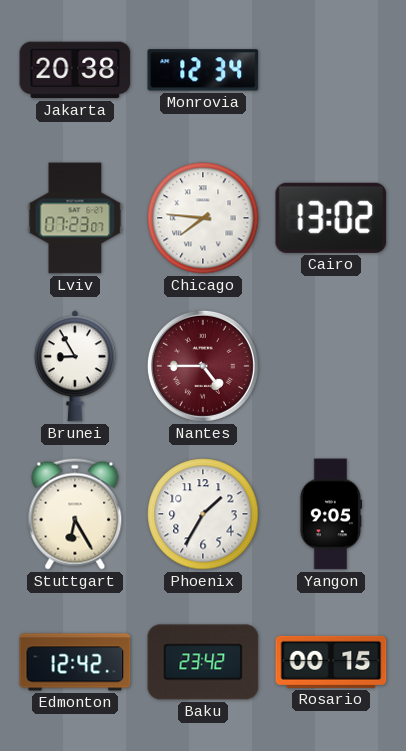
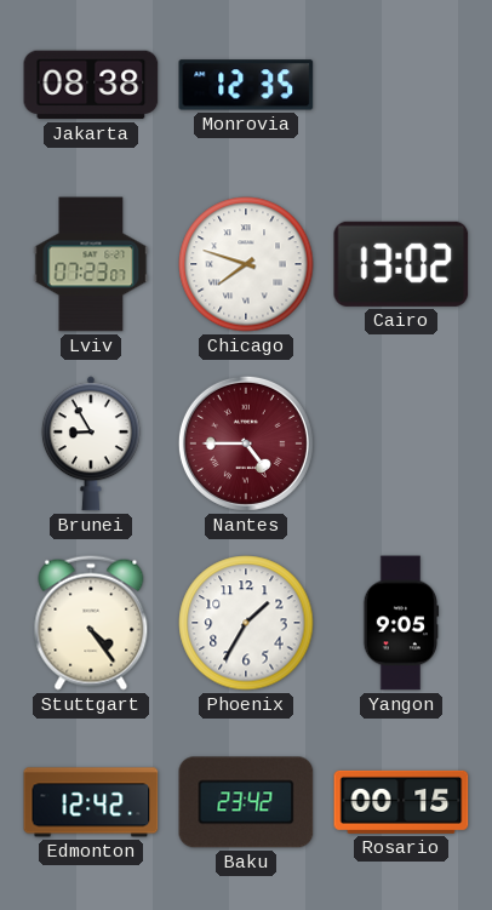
Jakarta: 20:38 -> 08:38
Monrovia: 12:34 -> 12:35
Chicago: 7:46 -> 7:48
Stuttgart: 6:25 -> 4:24
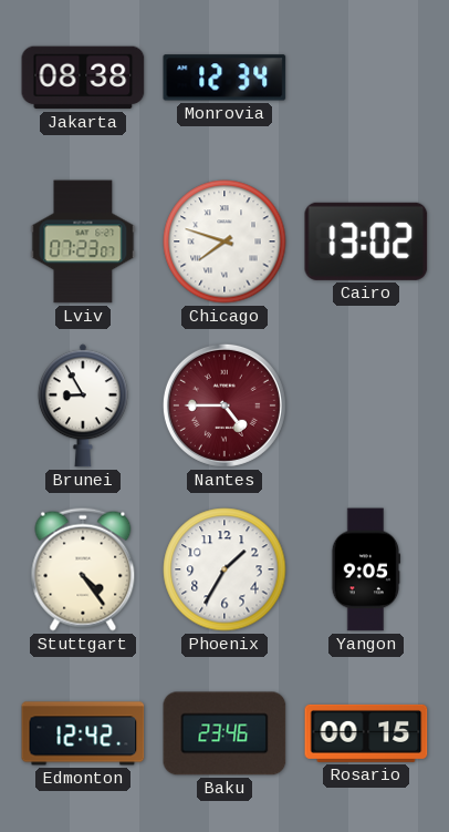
Monrovia: 12:35 -> 12:34
Baku: 23:42 -> 23:46
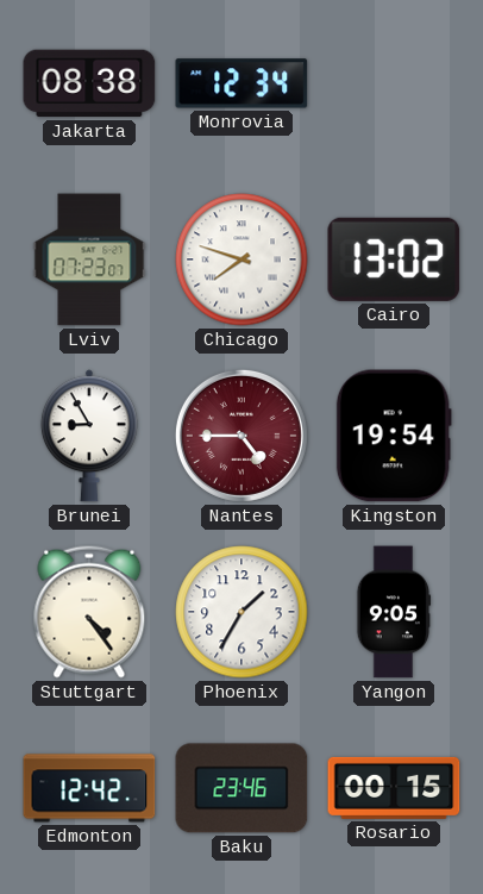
Kingston: none -> 19:54
